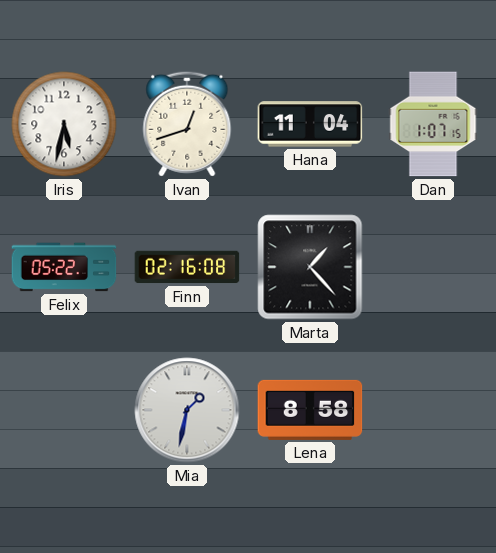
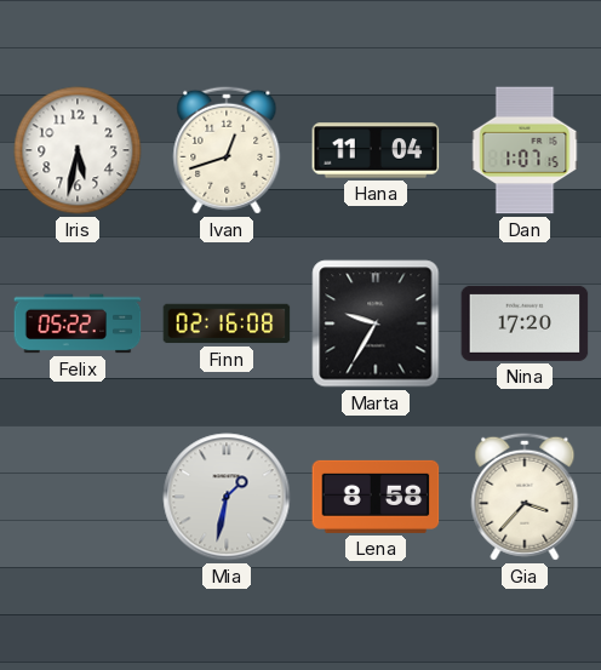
Marta: 1:23 -> 9:35
Nina: none -> 17:20
Gia: none -> 3:37
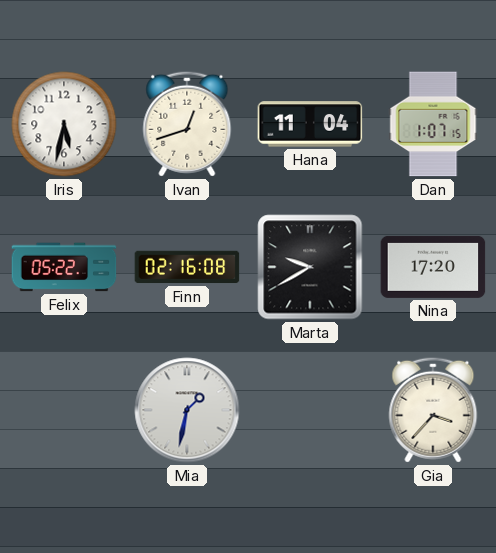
Marta: 9:35 -> 9:40
Lena: 8:58 -> none
